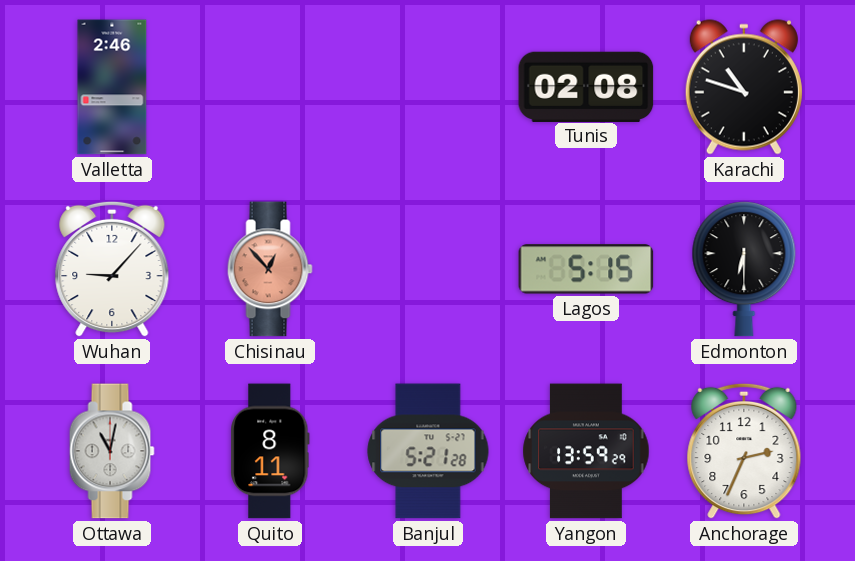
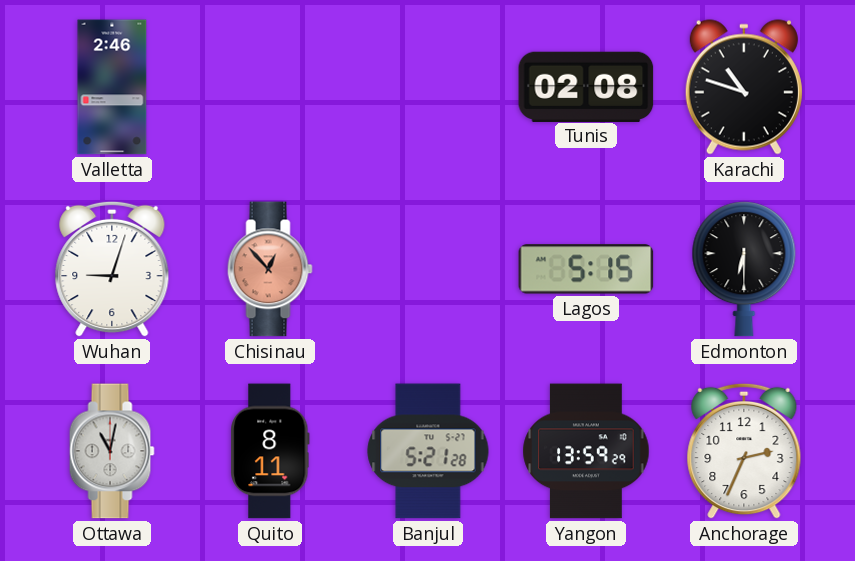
Wuhan: 9:07 -> 9:03
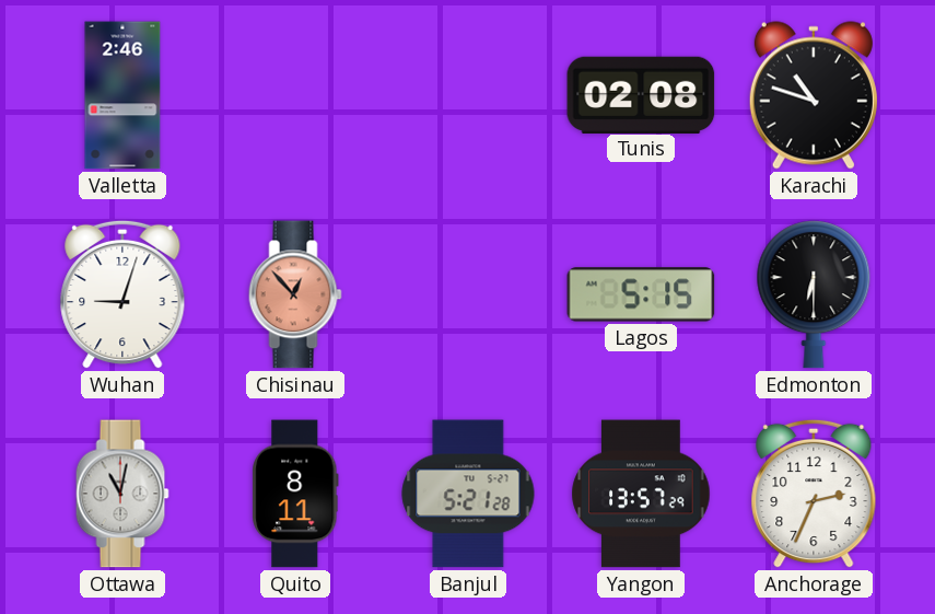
Yangon: 13:59 -> 13:57
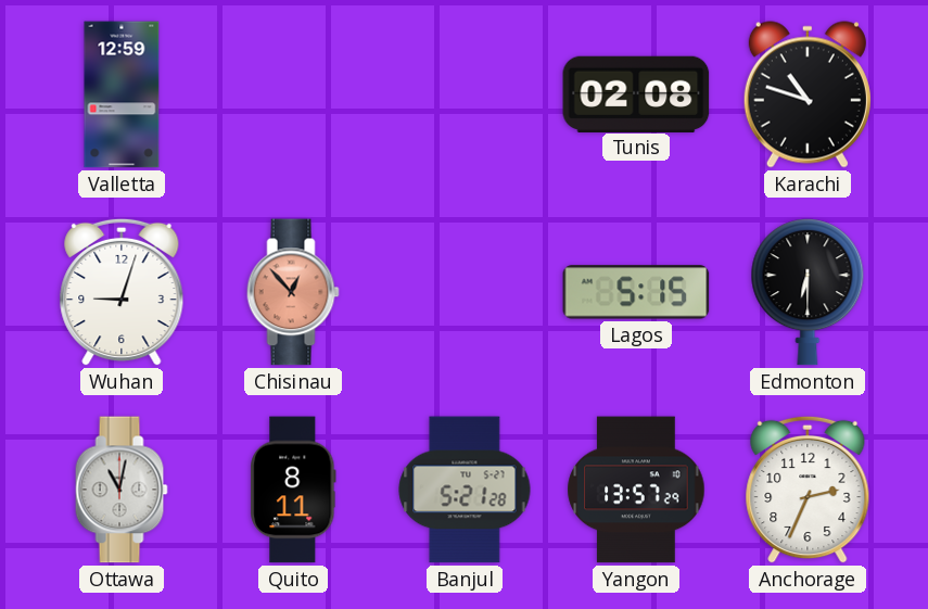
Valletta: 2:46 -> 12:59
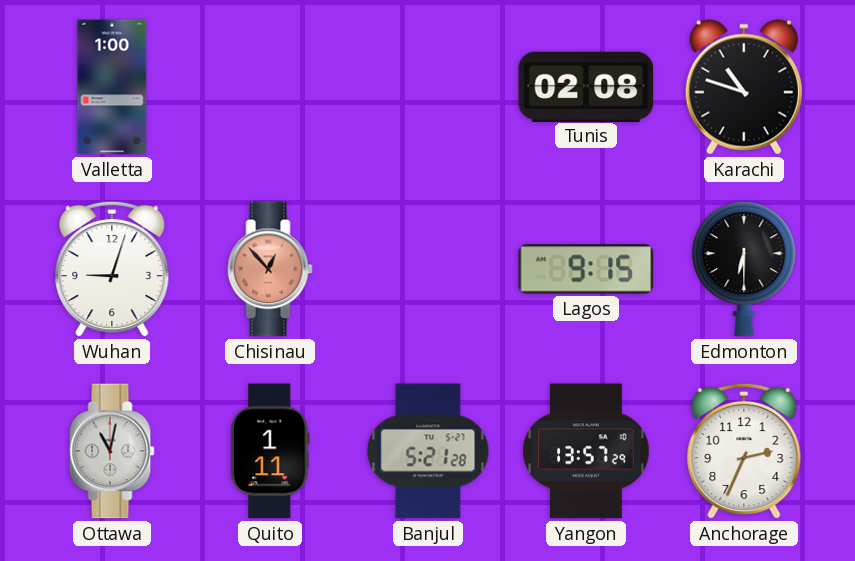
Valletta: 12:59 -> 1:00
Lagos: 5:15 -> 9:15
Quito: 8:11 -> 1:11
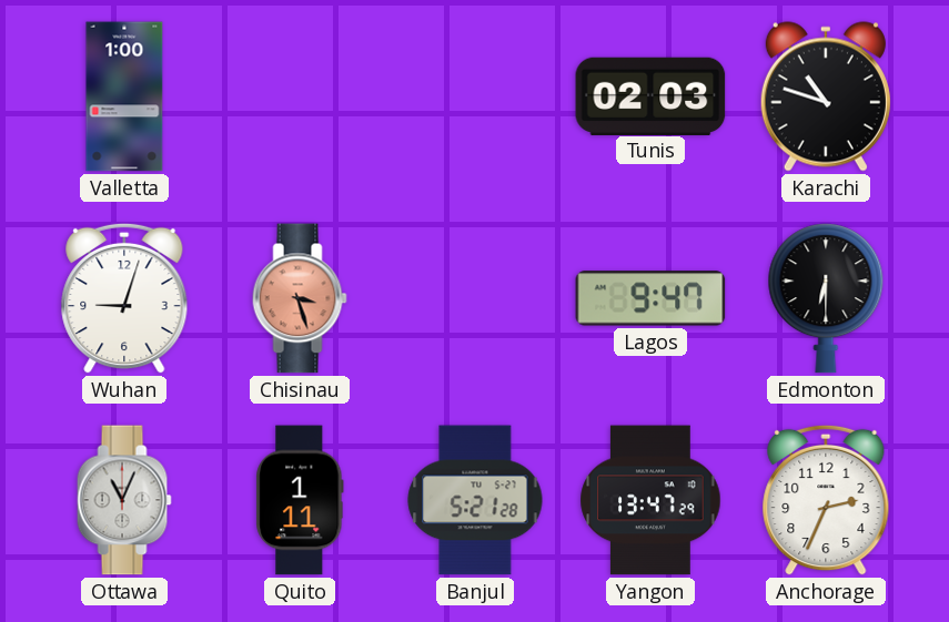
Tunis: 02:08 -> 02:03
Chisinau: 12:53 -> 3:27
Lagos: 9:15 -> 9:47
Ottawa: 11:02 -> 11:04
Yangon: 13:57 -> 13:47
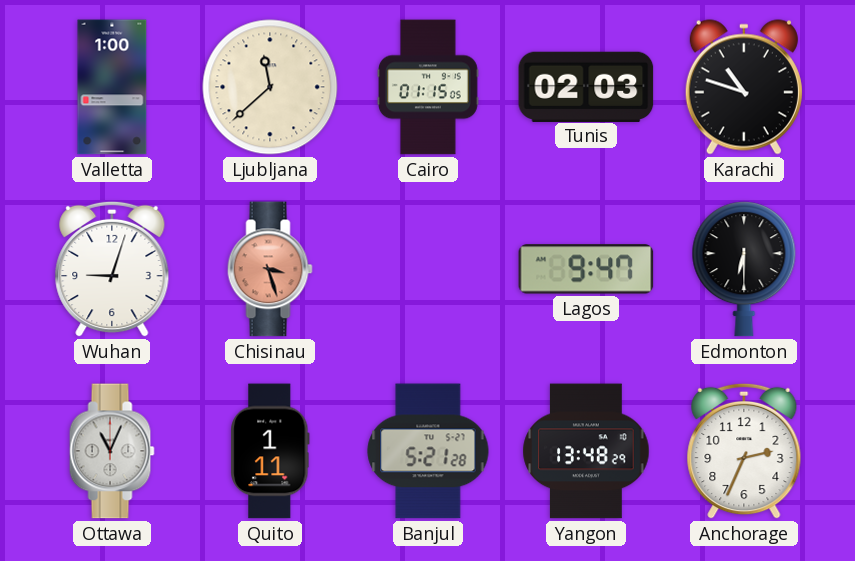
Ljubljana: none -> 11:38
Cairo: none -> 01:15
Yangon: 13:47 -> 13:48
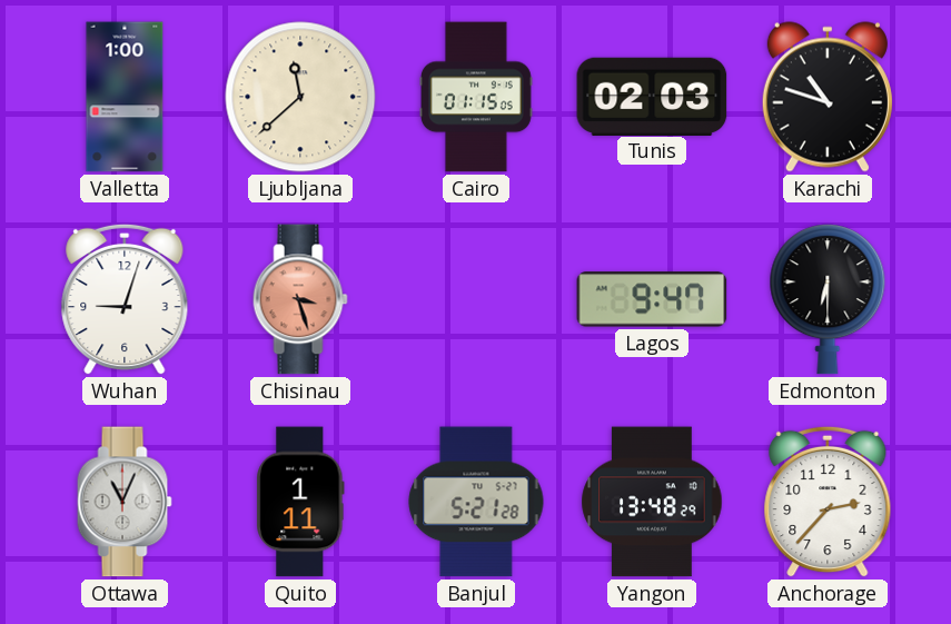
Anchorage: 2:34 -> 2:37
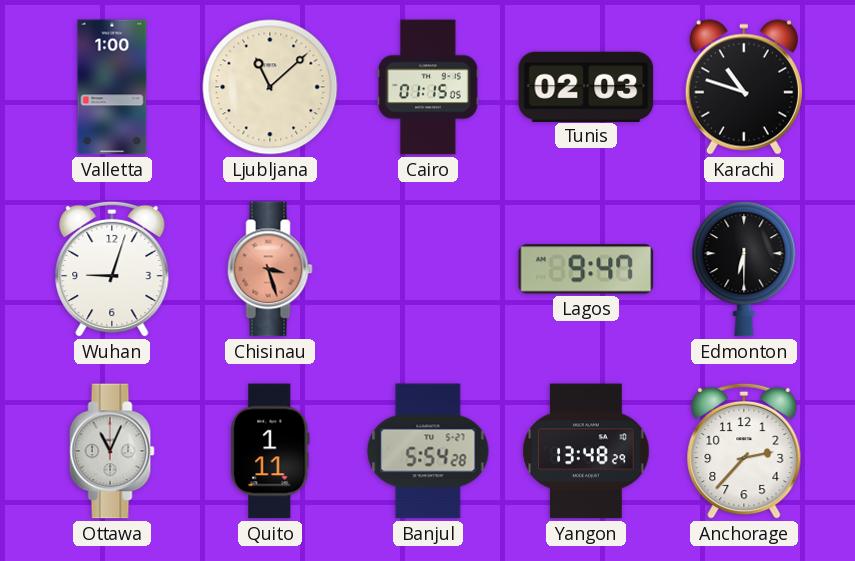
Ljubljana: 11:38 -> 11:08
Banjul: 5:21 -> 5:54
